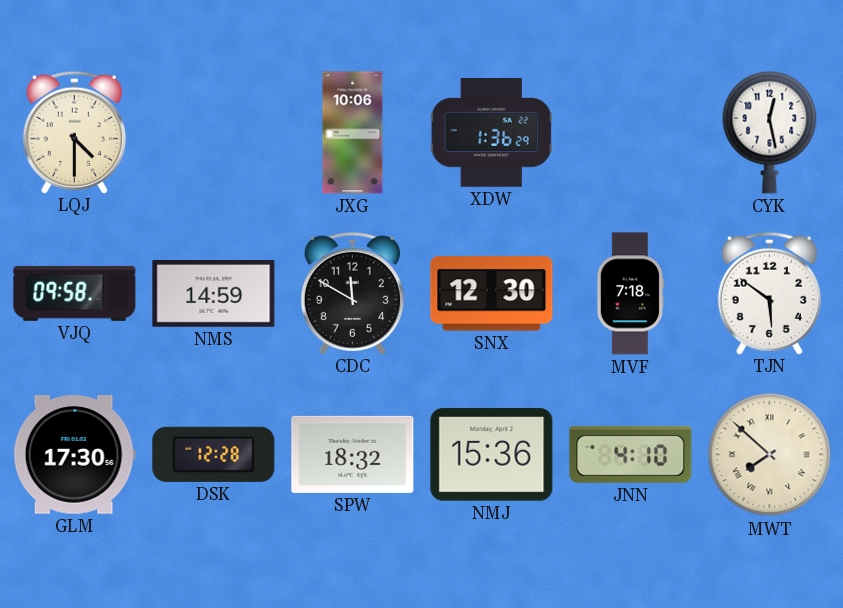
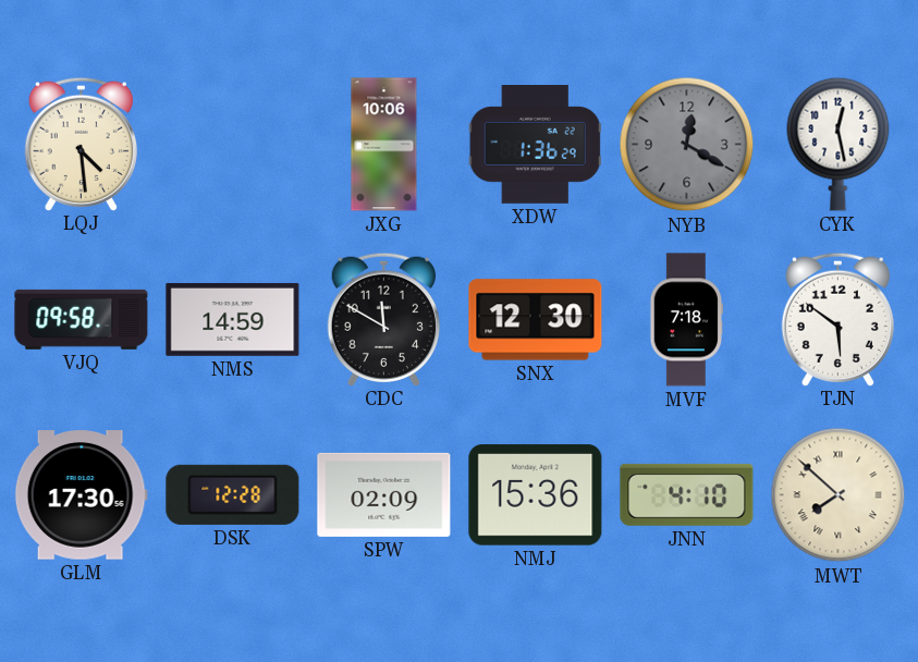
LQJ: 4:30 -> 4:29
NYB: none -> 12:20
SPW: 18:32 -> 02:09
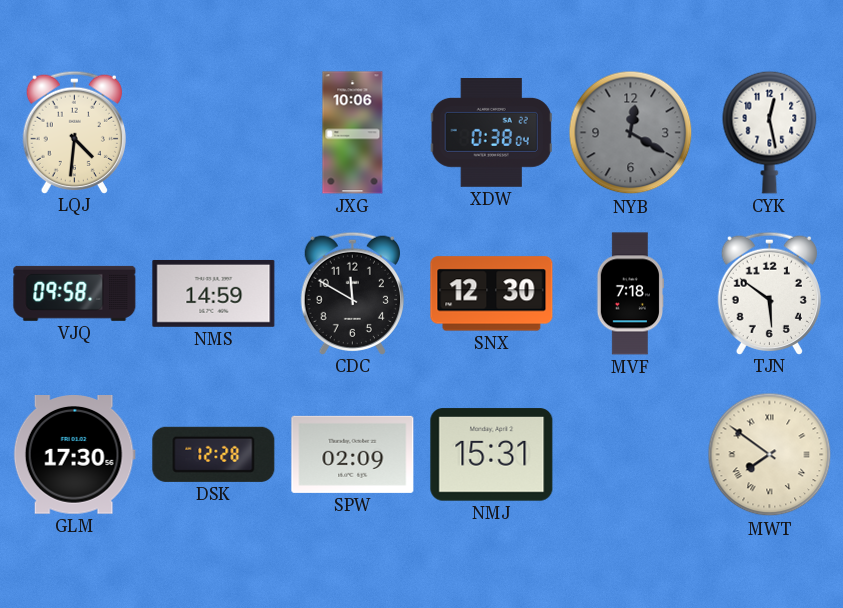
LQJ: 4:29 -> 4:31
XDW: 1:36 -> 0:38
NMJ: 15:36 -> 15:31
JNN: 4:10 -> none
MWT: 7:52 -> 7:51
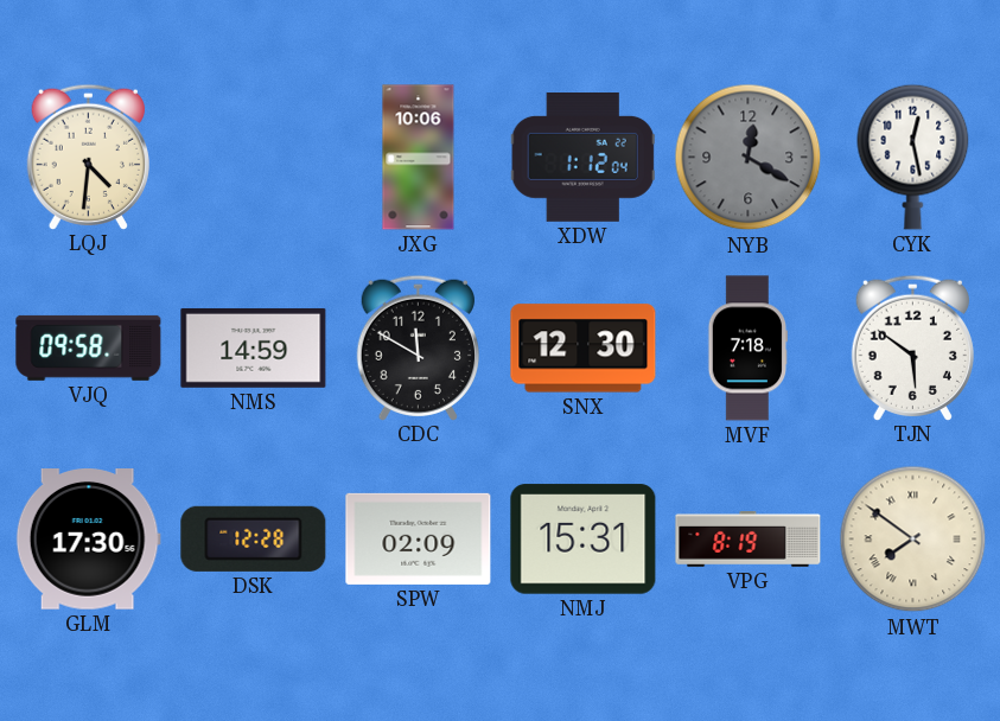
XDW: 0:38 -> 1:12
VPG: none -> 8:19
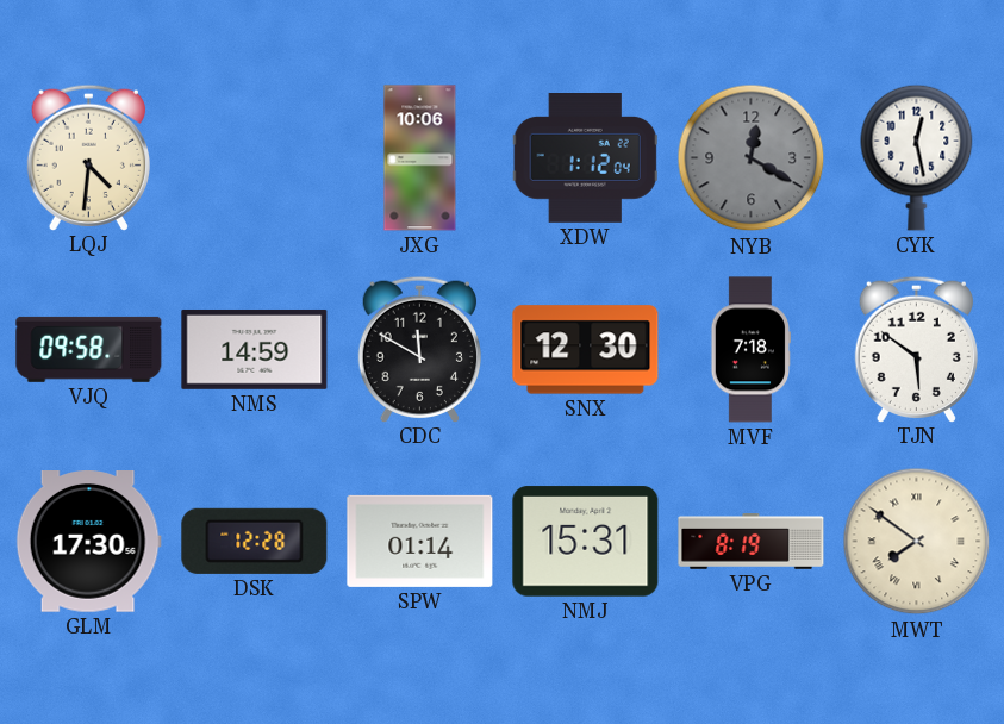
SPW: 02:09 -> 01:14
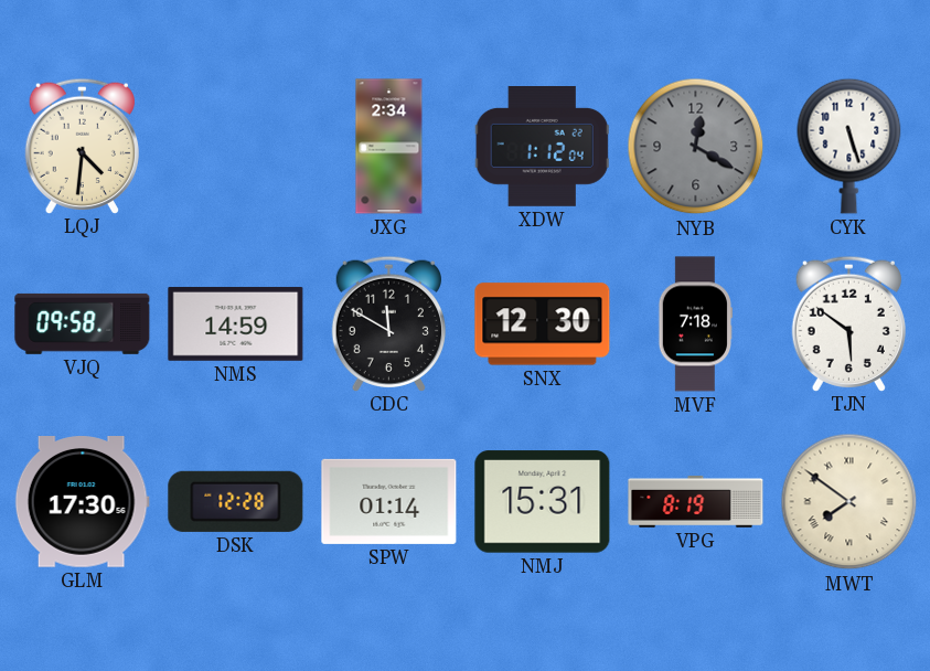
JXG: 10:06 -> 2:34
CYK: 12:28 -> 5:27
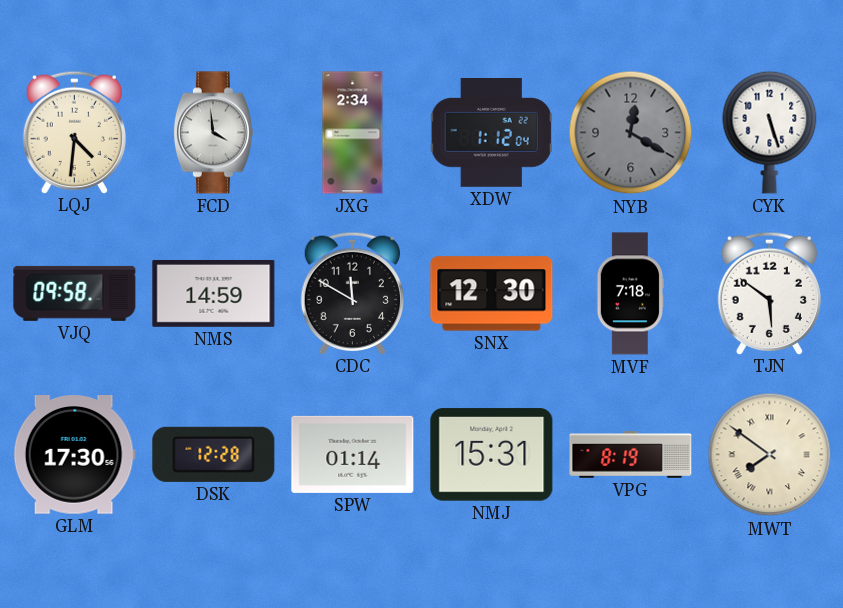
FCD: none -> 3:59
